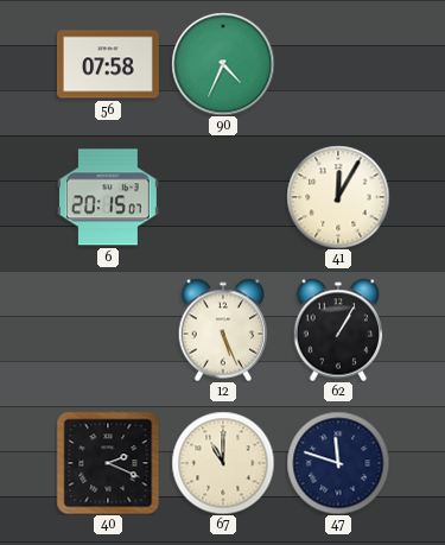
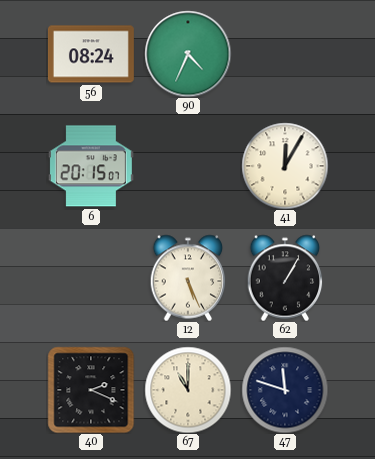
56: 07:58 -> 08:24
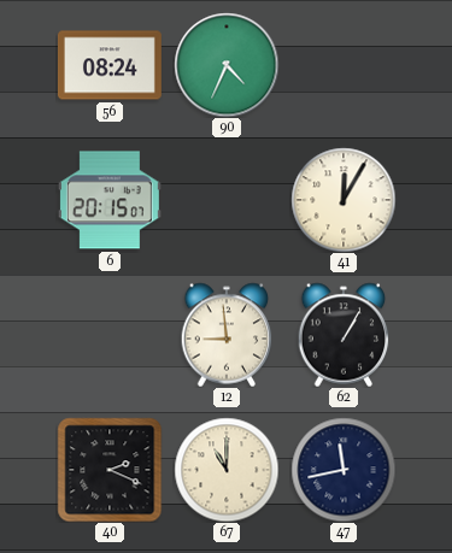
12: 5:26 -> 8:59
47: 11:48 -> 11:43
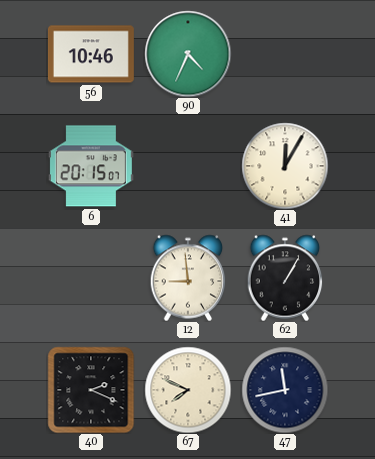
56: 08:24 -> 10:46
67: 11:00 -> 7:49
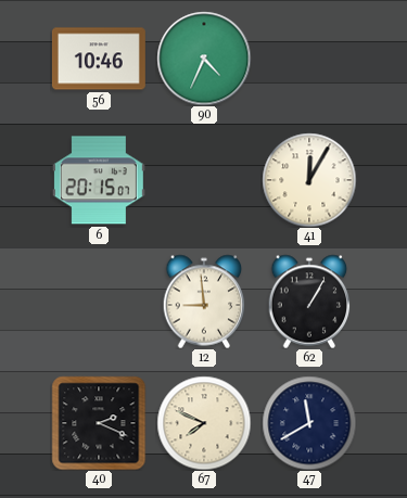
47: 11:43 -> 11:40
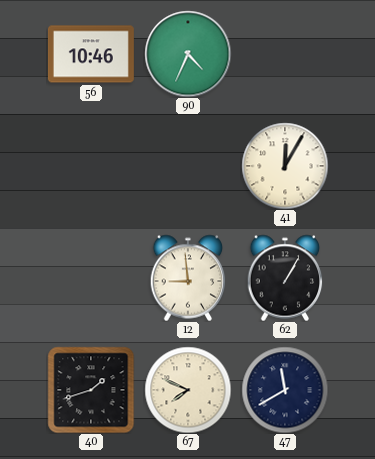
6: 20:15 -> none
40: 2:19 -> 1:42
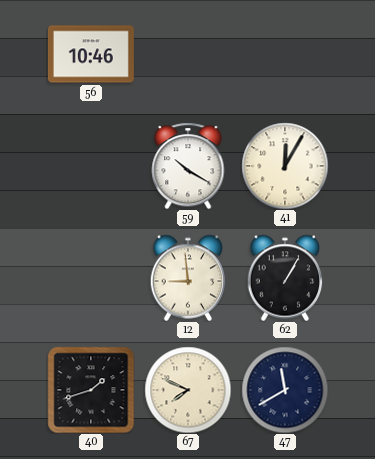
90: 4:34 -> none
59: none -> 10:20
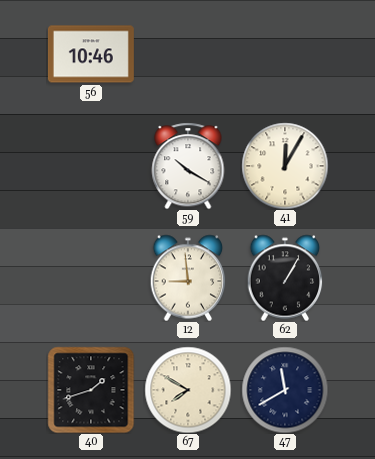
67: 7:49 -> 7:50
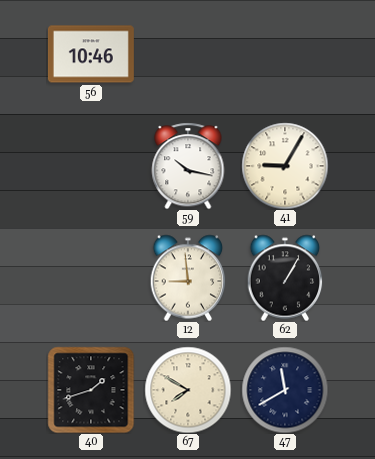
59: 10:20 -> 10:17
41: 12:05 -> 9:05
